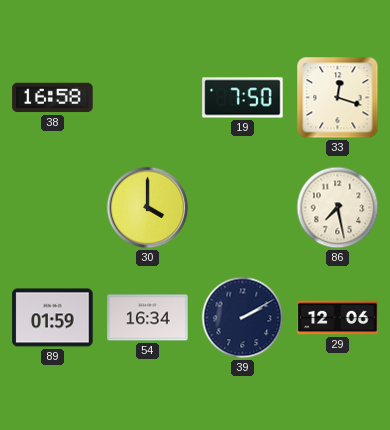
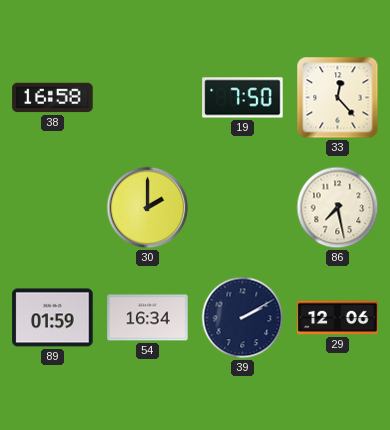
33: 12:18 -> 12:23
30: 4:00 -> 2:00
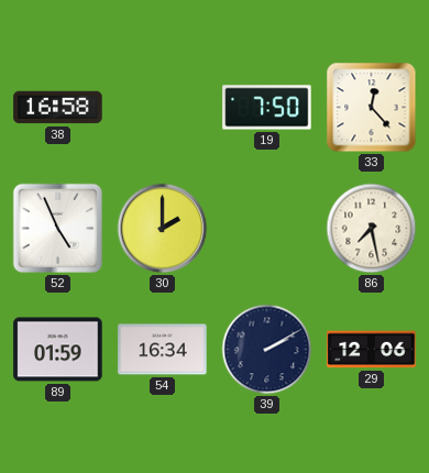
52: none -> 4:56
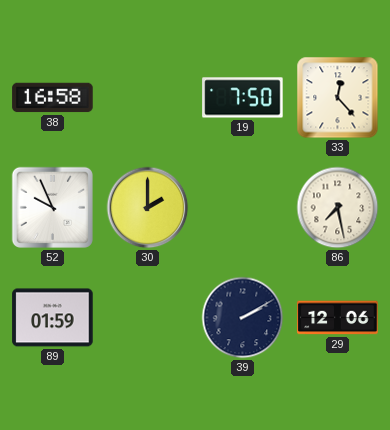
52: 4:56 -> 9:56
54: 16:34 -> none
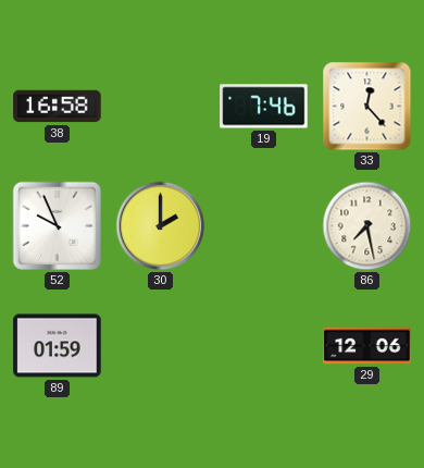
19: 7:50 -> 7:46
39: 2:10 -> none
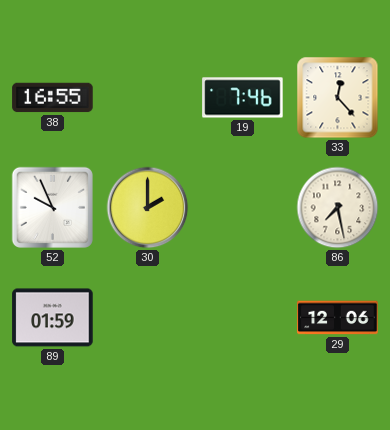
38: 16:58 -> 16:55
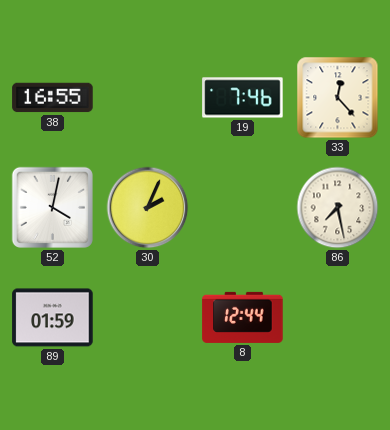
52: 9:56 -> 4:02
30: 2:00 -> 2:04
8: none -> 12:44
29: 12:06 -> none
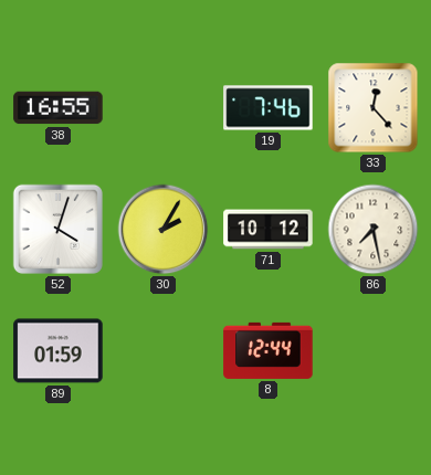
52: 4:02 -> 4:03
30: 2:04 -> 2:05
71: none -> 10:12
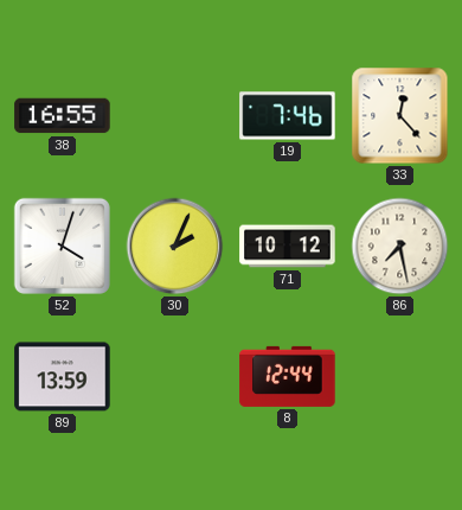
30: 2:05 -> 2:04
89: 01:59 -> 13:59
